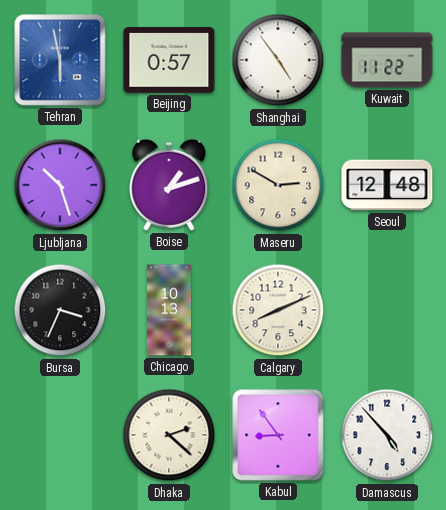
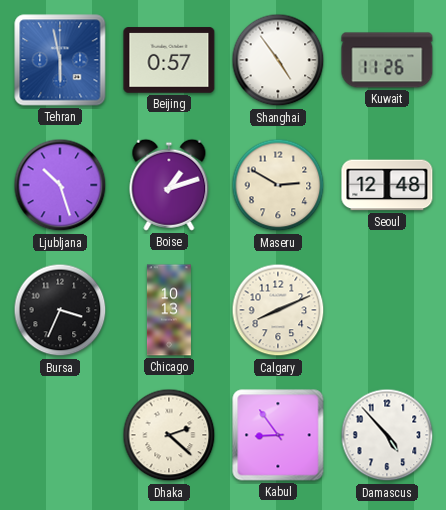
Kuwait: 11:22 -> 11:26
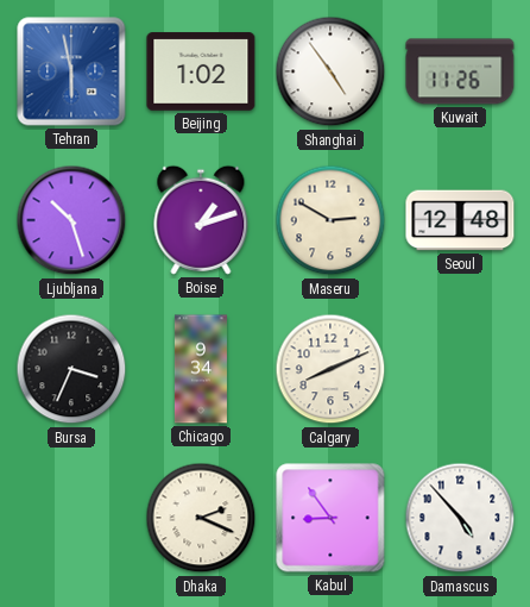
Beijing: 0:57 -> 1:02
Chicago: 10:13 -> 9:34
Dhaka: 2:22 -> 2:19
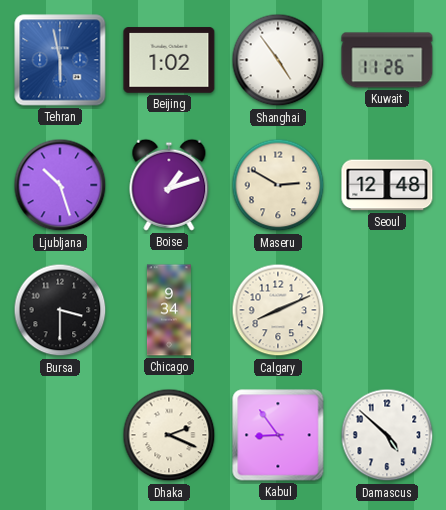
Bursa: 3:34 -> 3:30
Damascus: 4:53 -> 4:52
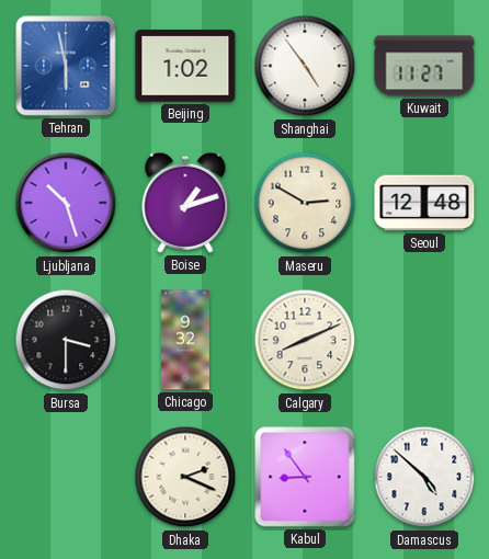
Kuwait: 11:26 -> 11:27
Chicago: 9:34 -> 9:32
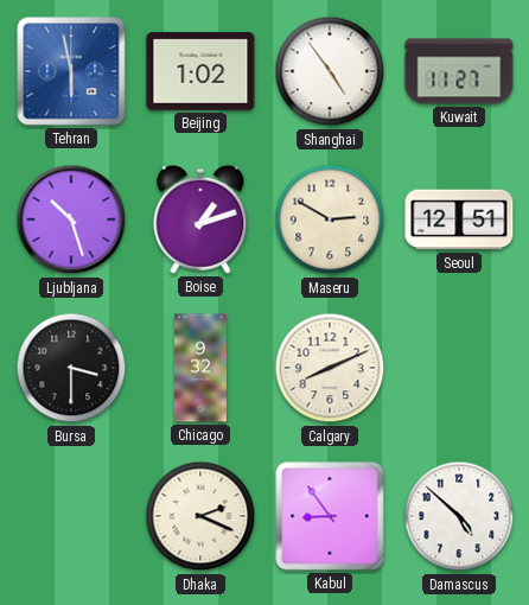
Seoul: 12:48 -> 12:51
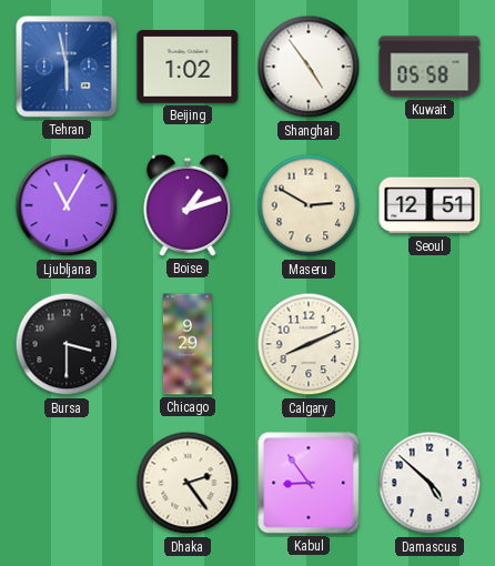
Kuwait: 11:27 -> 05:58
Ljubljana: 10:27 -> 11:05
Chicago: 9:32 -> 9:29
Dhaka: 2:19 -> 2:24
